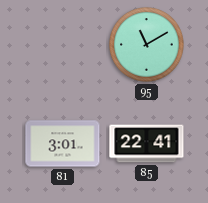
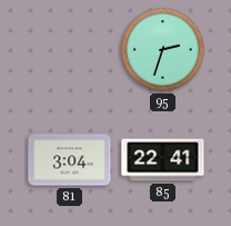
95: 11:10 -> 2:33
81: 3:01 -> 3:04
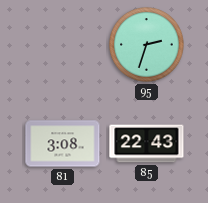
81: 3:04 -> 3:08
85: 22:41 -> 22:43
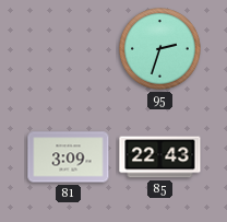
81: 3:08 -> 3:09
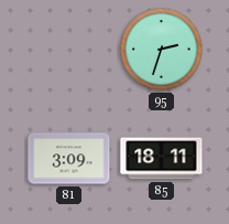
85: 22:43 -> 18:11
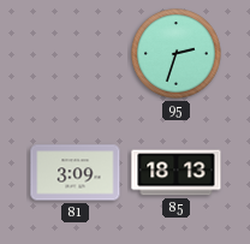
85: 18:11 -> 18:13
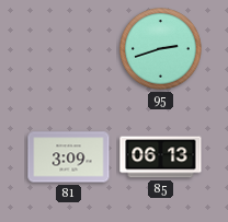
95: 2:33 -> 2:42
85: 18:13 -> 06:13
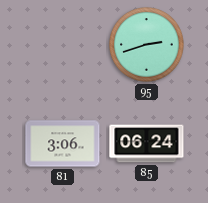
81: 3:09 -> 3:06
85: 06:13 -> 06:24
